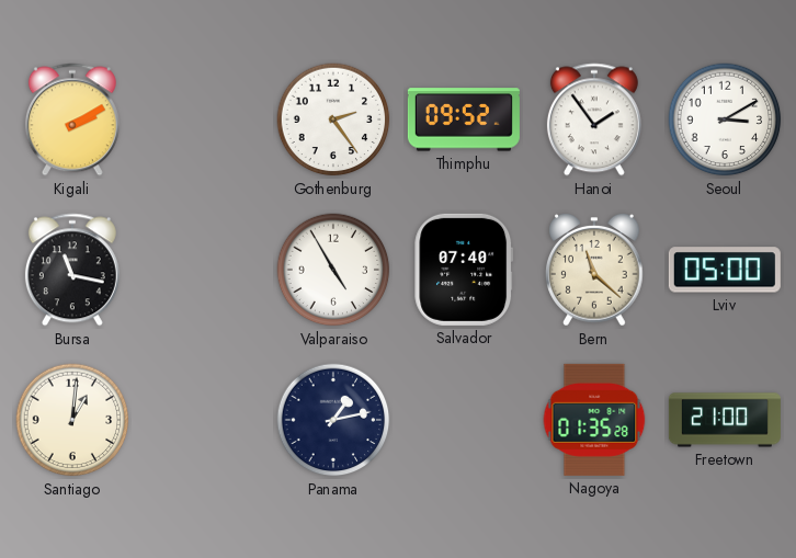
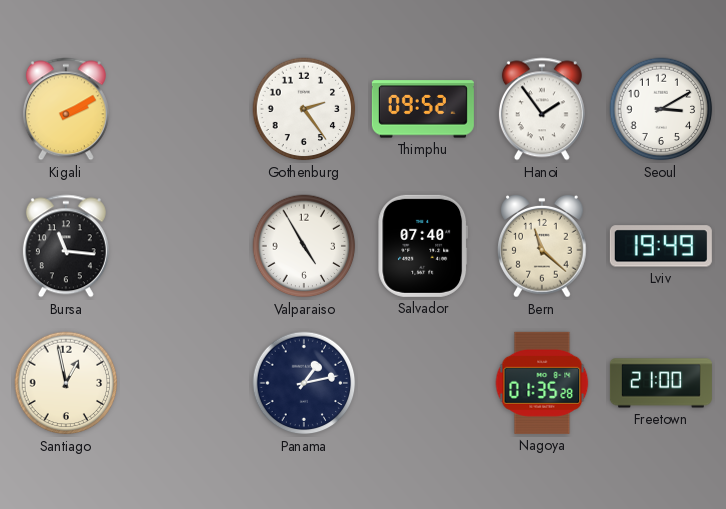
Bursa: 11:17 -> 11:16
Lviv: 05:00 -> 19:49
Santiago: 1:01 -> 12:58
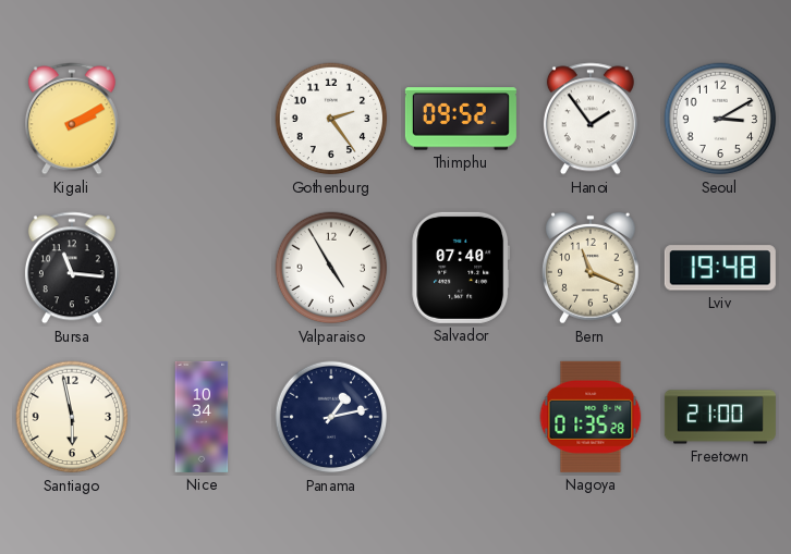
Bern: 11:22 -> 11:19
Lviv: 19:49 -> 19:48
Santiago: 12:58 -> 5:58
Nice: none -> 10:34
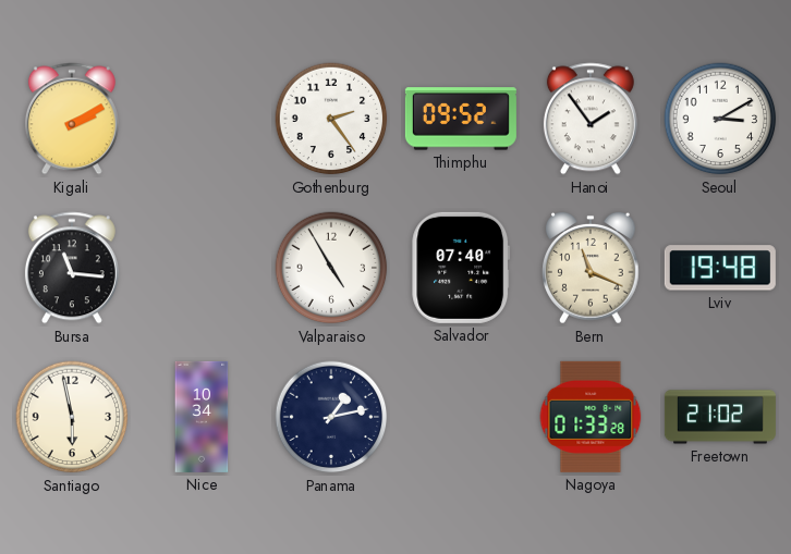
Nagoya: 01:35 -> 01:33
Freetown: 21:00 -> 21:02
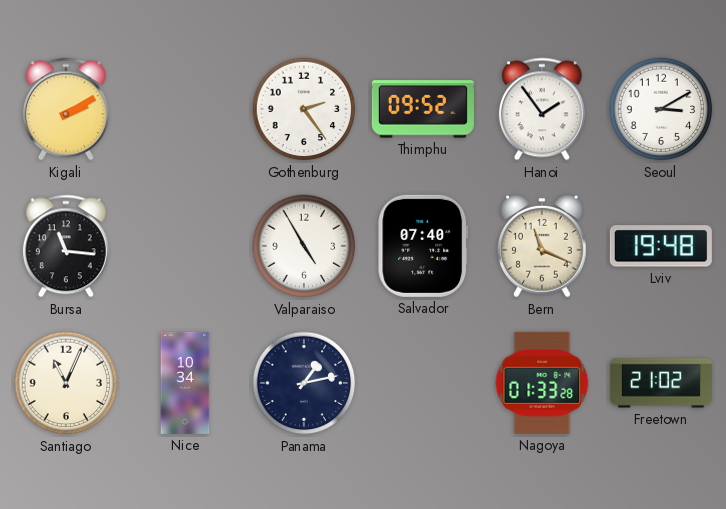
Santiago: 5:58 -> 11:04
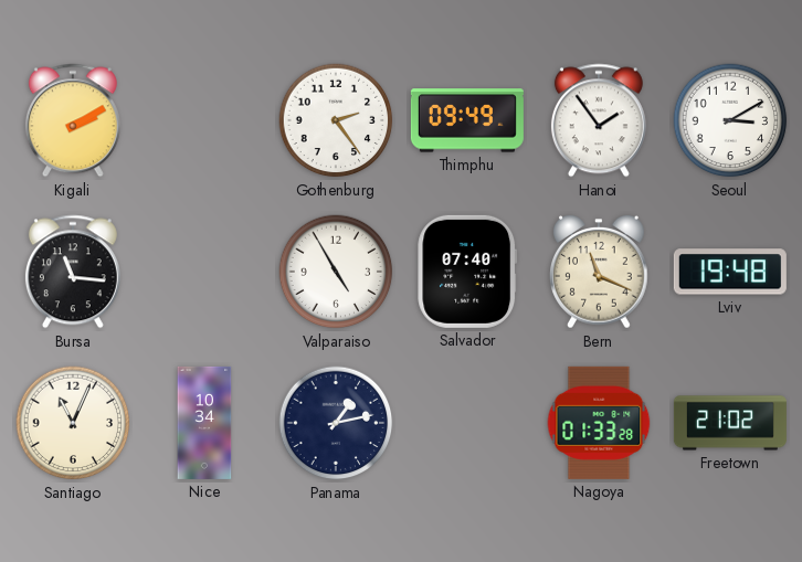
Thimphu: 09:52 -> 09:49
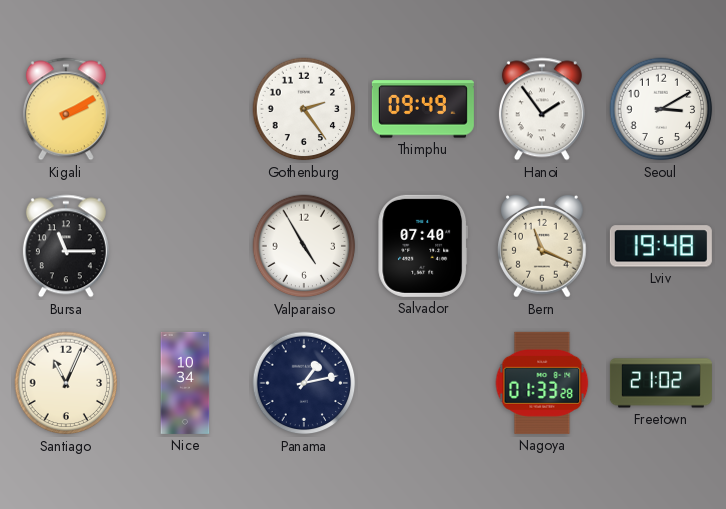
Bursa: 11:16 -> 11:15
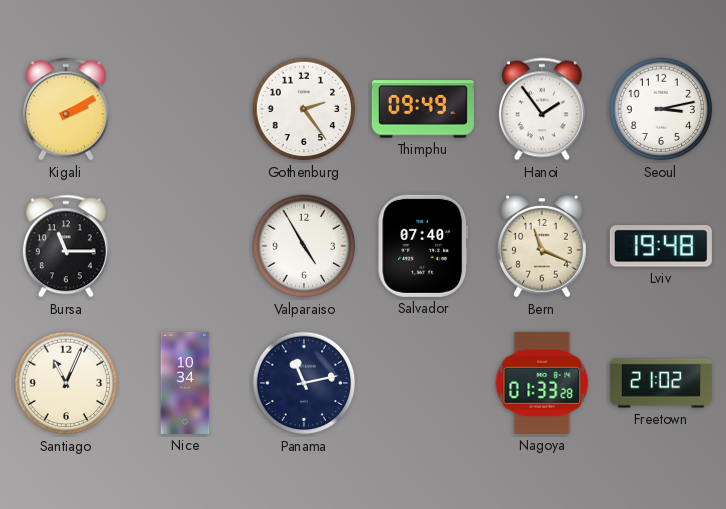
Seoul: 3:10 -> 3:13
Panama: 1:13 -> 11:13
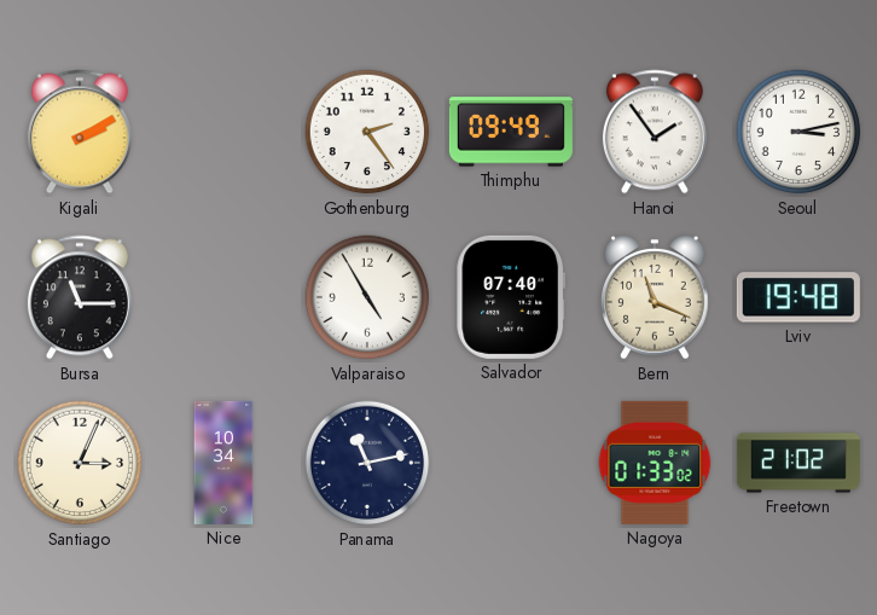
Santiago: 11:04 -> 3:04
Nagoya: 01:33:28 -> 01:33:02
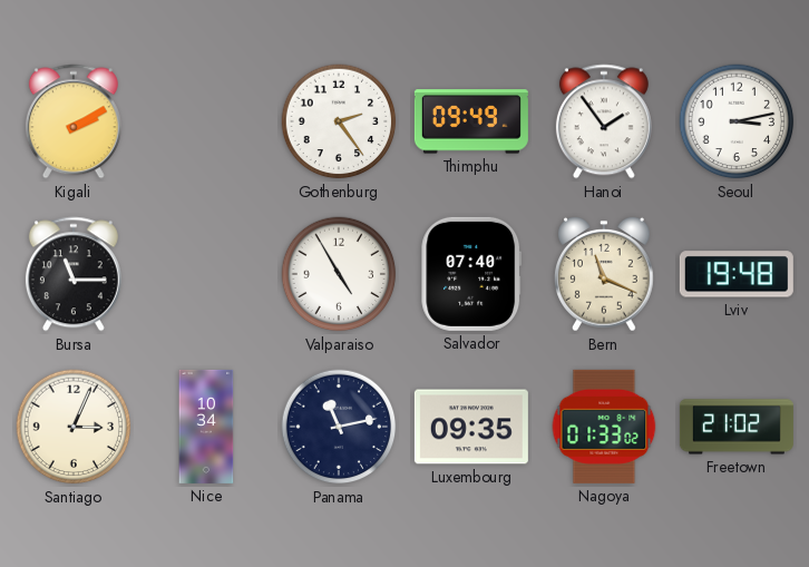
Luxembourg: none -> 09:35
